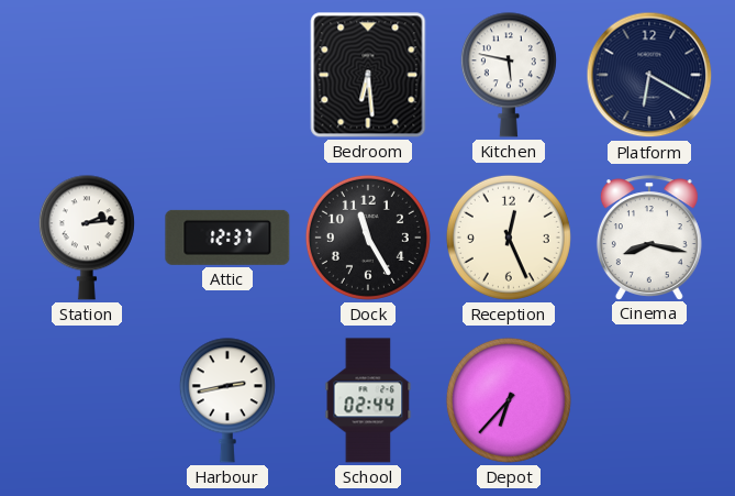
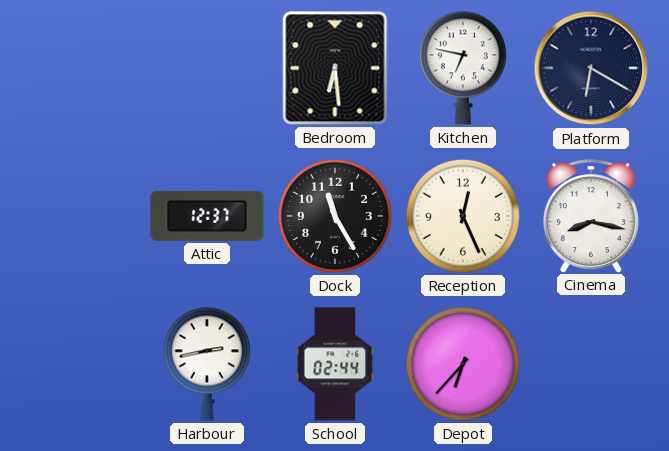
Kitchen: 5:47 -> 6:47
Station: 2:14 -> none
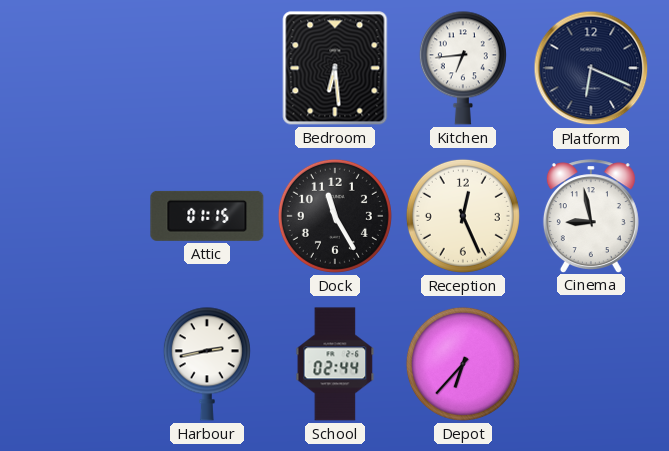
Kitchen: 6:47 -> 6:44
Platform: 6:20 -> 6:19
Attic: 12:37 -> 01:15
Cinema: 8:17 -> 8:58
